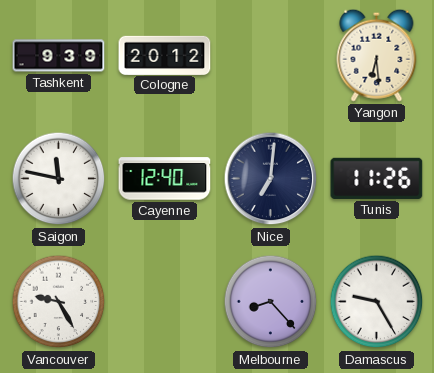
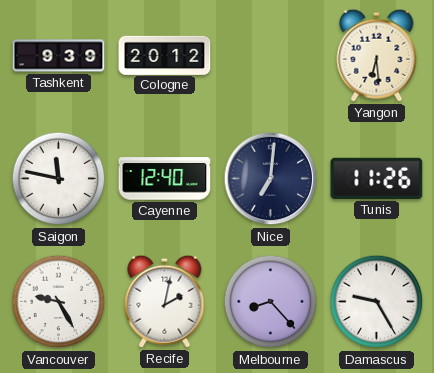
Recife: none -> 2:02
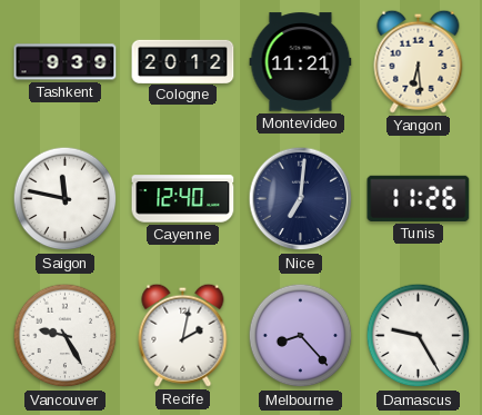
Montevideo: none -> 11:21
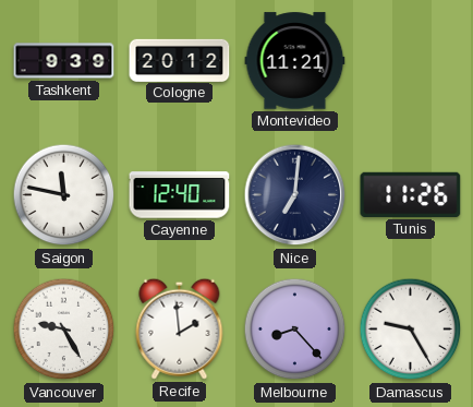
Yangon: 6:29 -> none
Recife: 2:02 -> 1:59
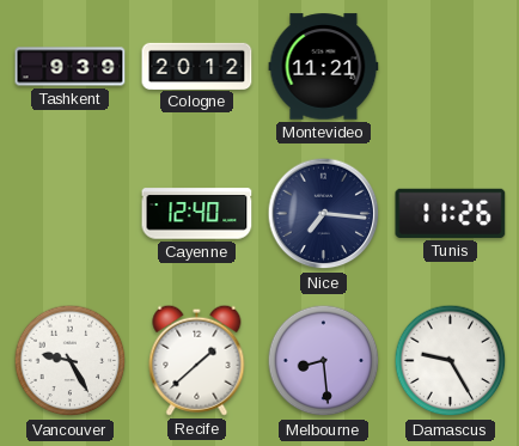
Saigon: 11:47 -> none
Nice: 7:01 -> 7:16
Recife: 1:59 -> 1:38
Melbourne: 8:23 -> 8:29
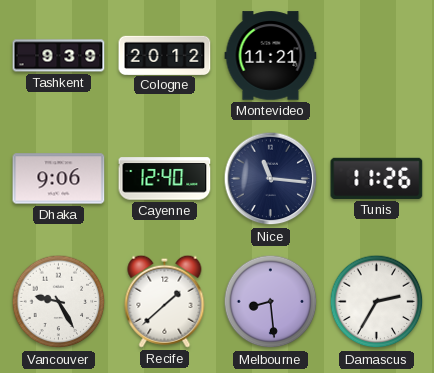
Dhaka: none -> 9:06
Nice: 7:16 -> 11:16
Damascus: 9:25 -> 2:35
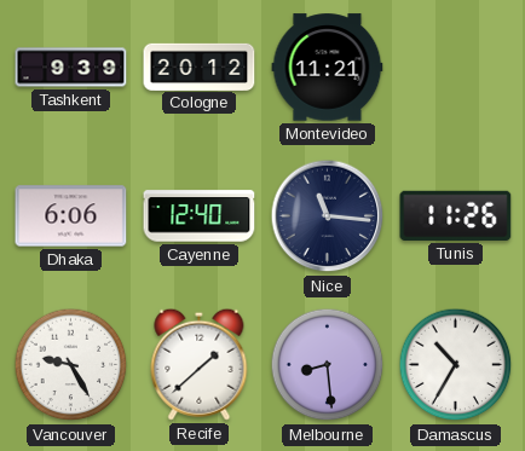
Dhaka: 9:06 -> 6:06
Damascus: 2:35 -> 10:35
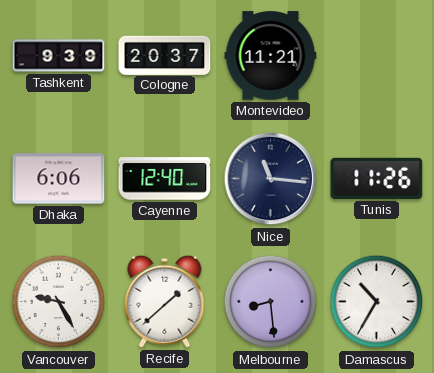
Cologne: 20:12 -> 20:37
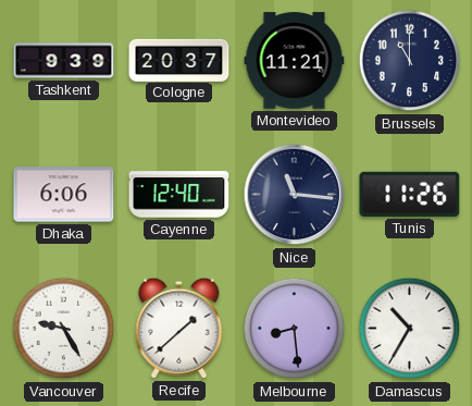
Brussels: none -> 11:00
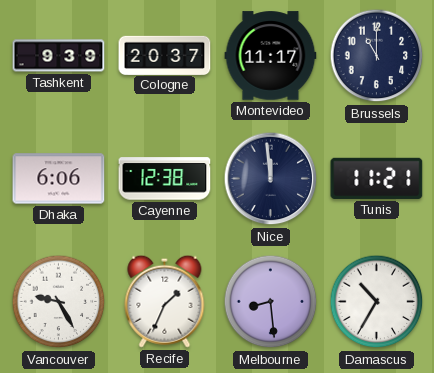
Montevideo: 11:21 -> 11:17
Cayenne: 12:40 -> 12:38
Nice: 11:16 -> 11:59
Tunis: 11:26 -> 11:21
Recife: 1:38 -> 1:34
